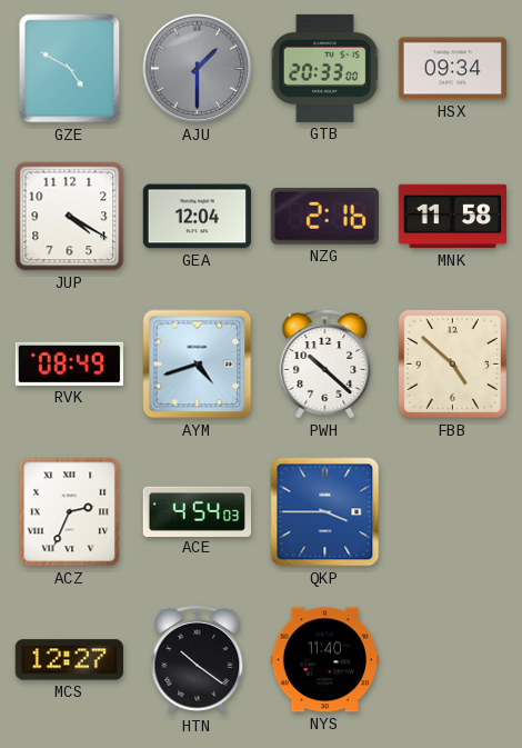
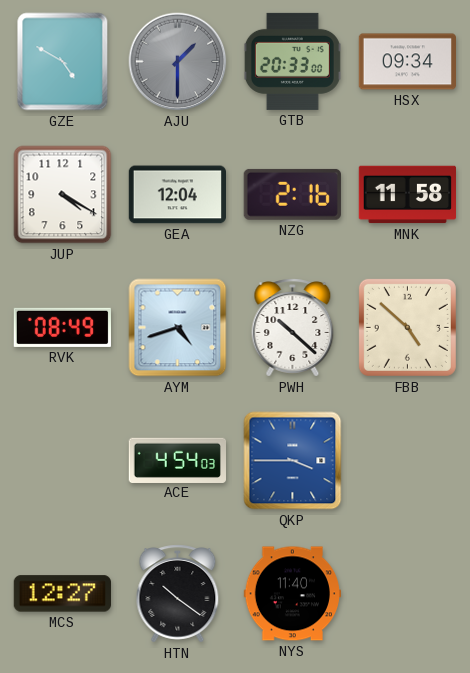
ACZ: 2:34 -> none
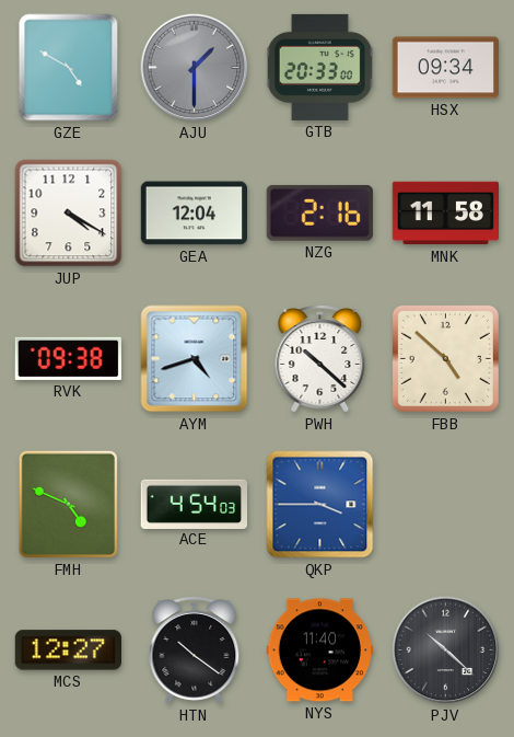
RVK: 08:49 -> 09:38
FMH: none -> 4:49
PJV: none -> 10:22
